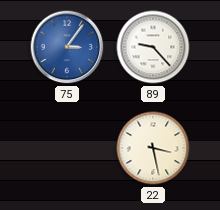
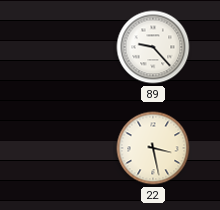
75: 3:06 -> none
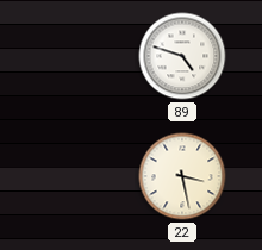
89: 9:23 -> 4:48
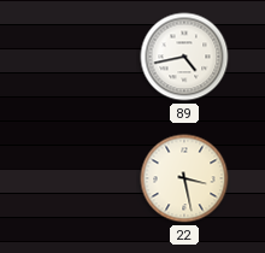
89: 4:48 -> 4:43
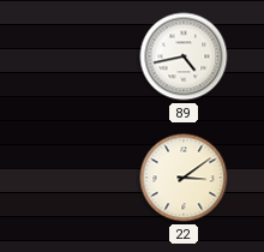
22: 3:28 -> 3:09
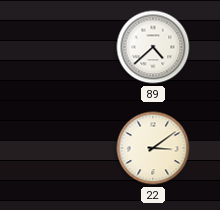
89: 4:43 -> 4:38
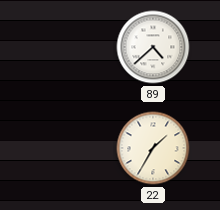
22: 3:09 -> 1:35
